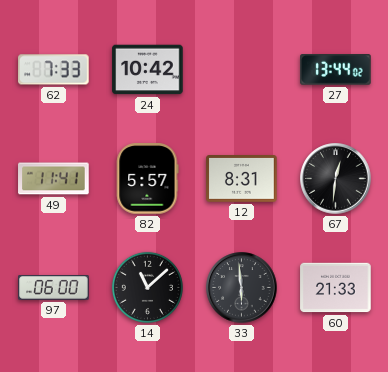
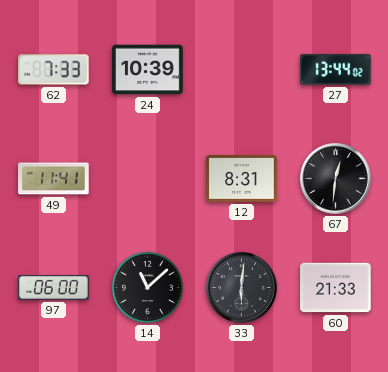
24: 10:42 -> 10:39
82: 5:57 -> none
33: 5:59 -> 6:01
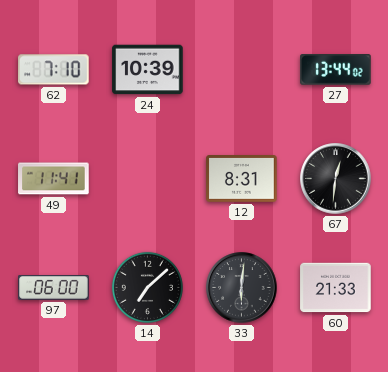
62: 7:33 -> 7:10
14: 11:08 -> 7:08
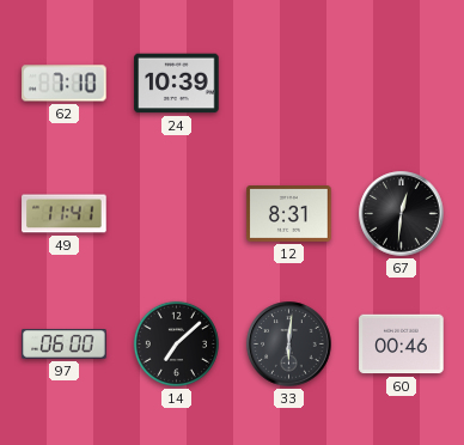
27: 13:44 -> none
60: 21:33 -> 00:46
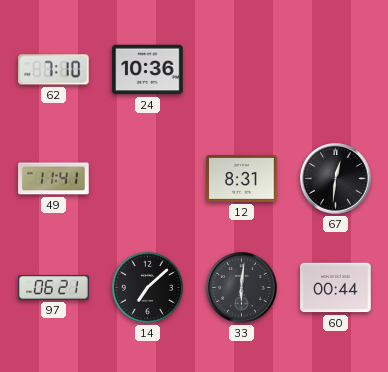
24: 10:39 -> 10:36
97: 06:00 -> 06:21
60: 00:46 -> 00:44
